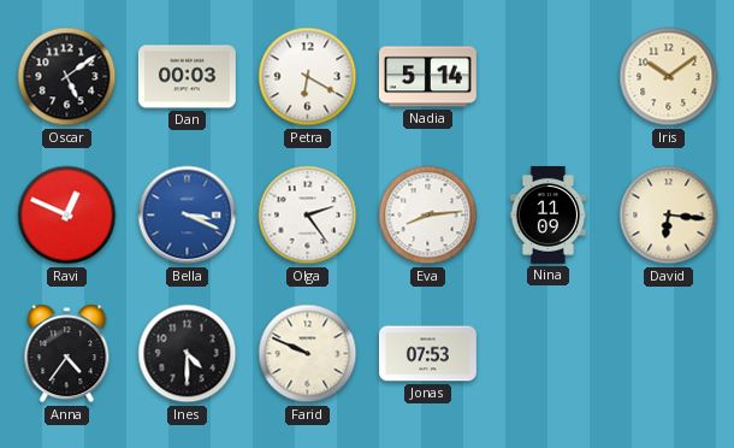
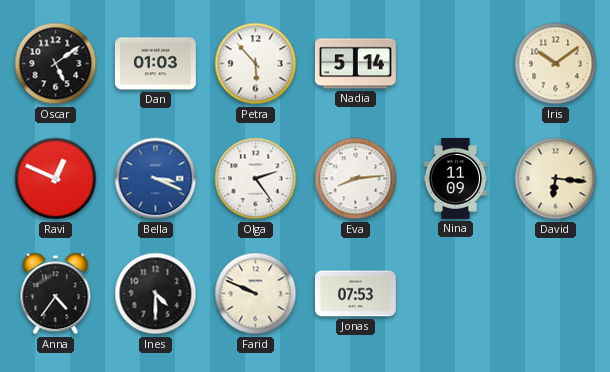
Dan: 00:03 -> 01:03
Petra: 6:20 -> 5:53
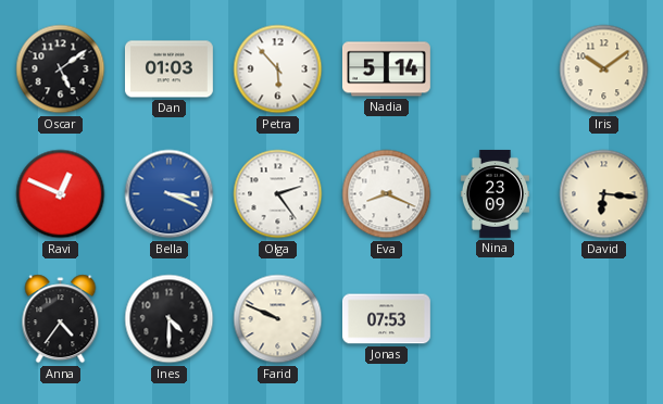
Eva: 8:14 -> 8:19
Nina: 11:09 -> 23:09
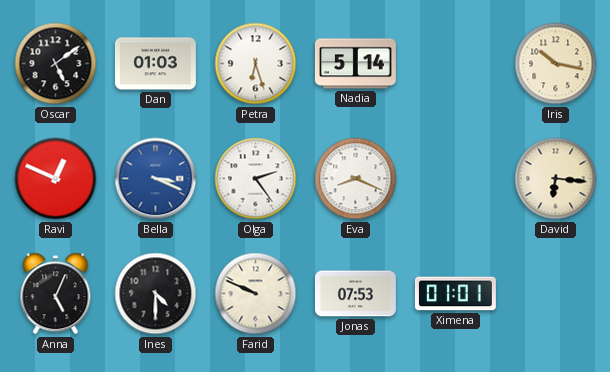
Petra: 5:53 -> 6:27
Iris: 10:09 -> 10:17
Nina: 23:09 -> none
Anna: 4:36 -> 5:04
Ximena: none -> 01:01
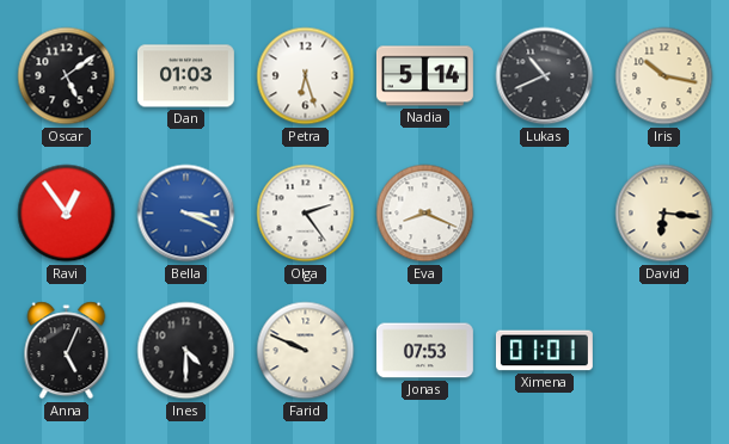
Lukas: none -> 10:41
Ravi: 12:49 -> 12:54
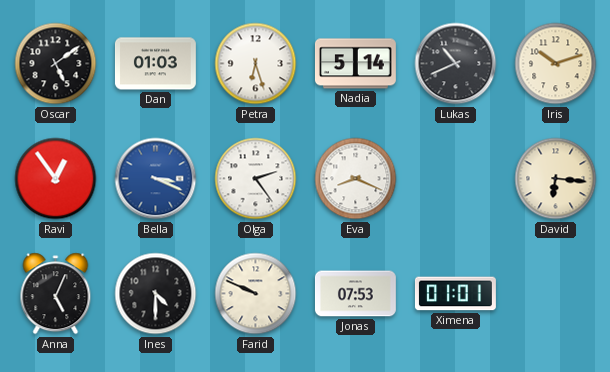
Iris: 10:17 -> 10:12
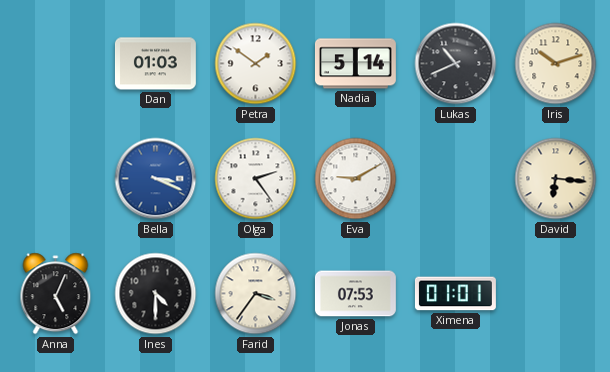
Oscar: 5:09 -> none
Petra: 6:27 -> 1:51
Ravi: 12:54 -> none
Eva: 8:19 -> 9:10
Farid: 9:49 -> 3:36
